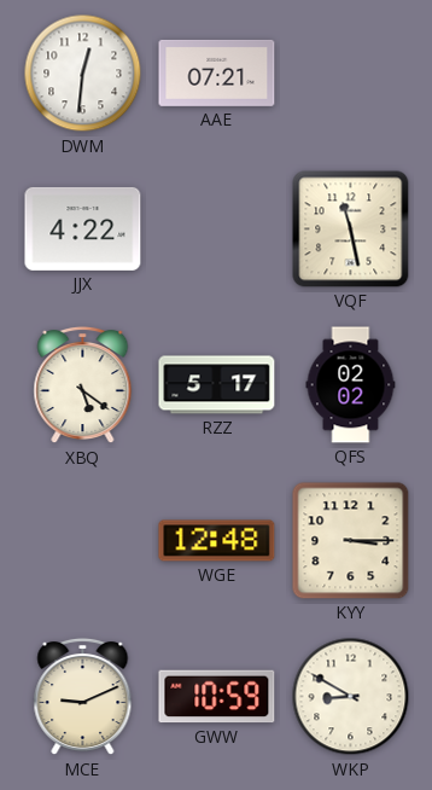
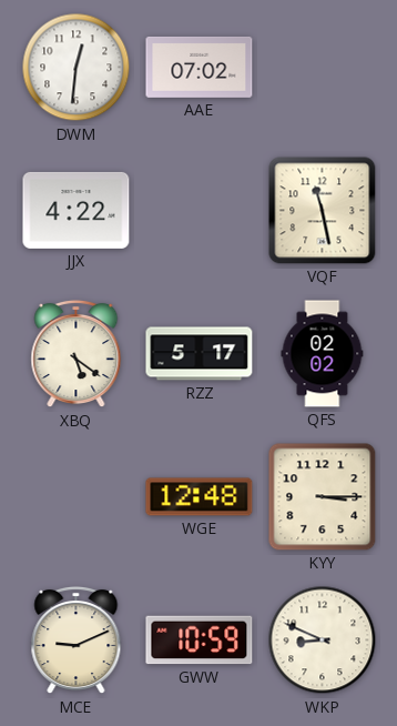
AAE: 07:21 -> 07:02
WKP: 8:50 -> 8:49
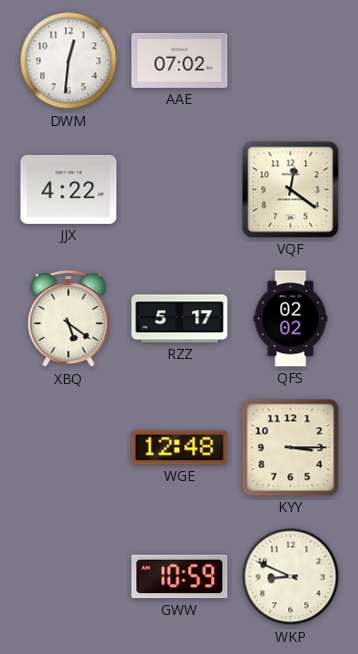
VQF: 11:28 -> 12:21
MCE: 9:11 -> none
